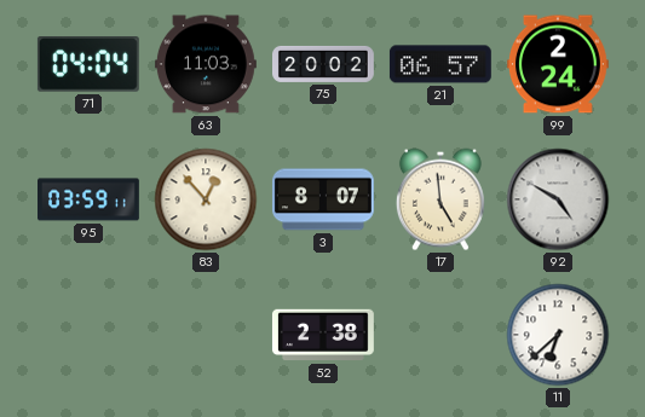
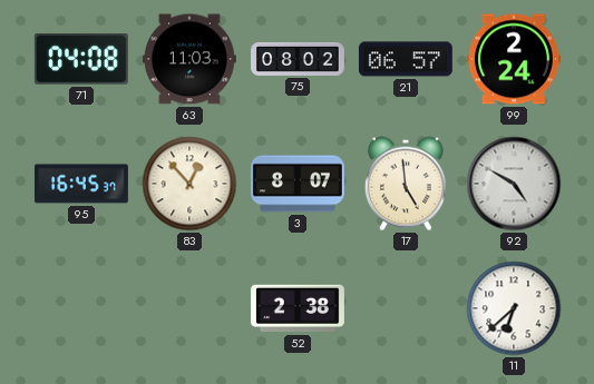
71: 04:04 -> 04:08
75: 20:02 -> 08:02
95: 03:59 -> 16:45
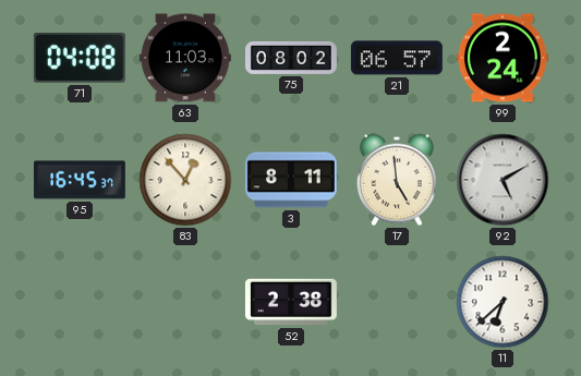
3: 8:07 -> 8:11
92: 4:50 -> 5:10
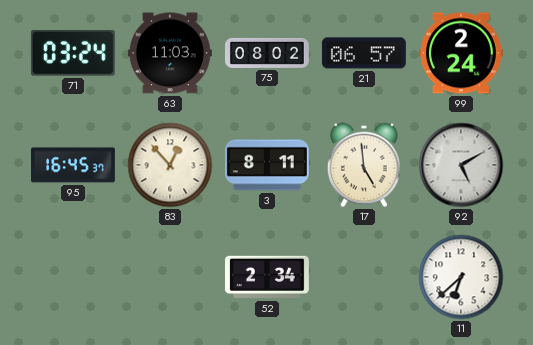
71: 04:08 -> 03:24
52: 2:38 -> 2:34
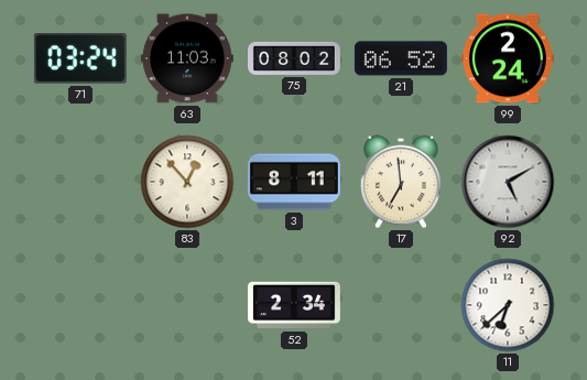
21: 06:57 -> 06:52
95: 16:45 -> none
17: 4:59 -> 6:59
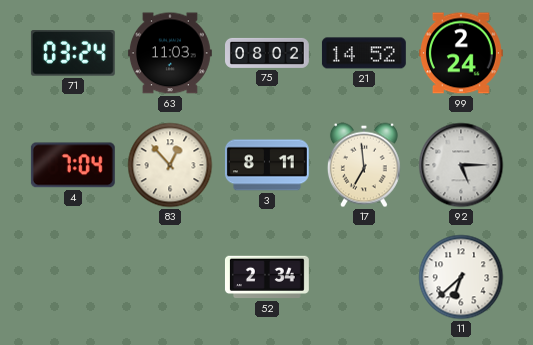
21: 06:52 -> 14:52
4: none -> 7:04
92: 5:10 -> 5:15
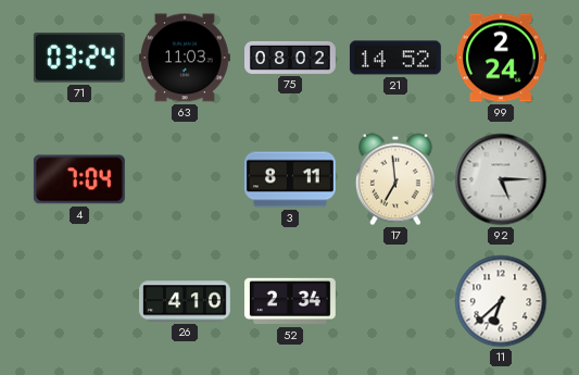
83: 12:53 -> none
26: none -> 4:10
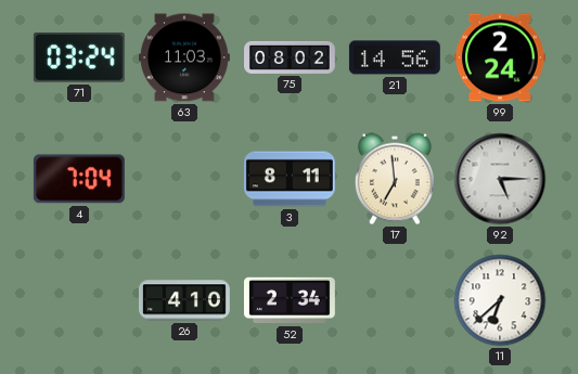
21: 14:52 -> 14:56
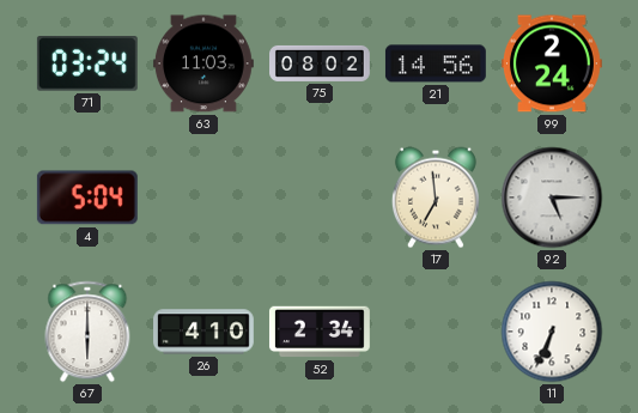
4: 7:04 -> 5:04
3: 8:11 -> none
67: none -> 6:00
11: 6:38 -> 6:34
